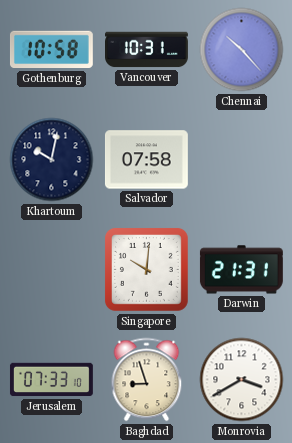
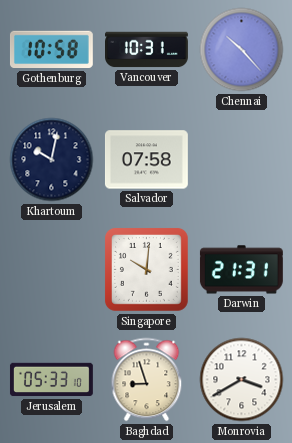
Jerusalem: 07:33 -> 05:33
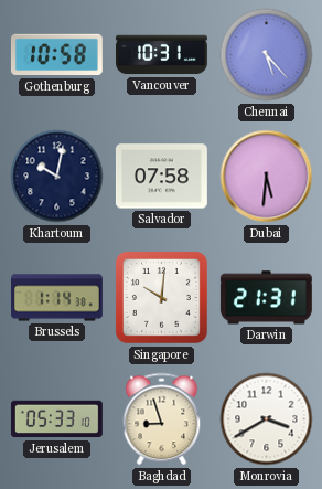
Chennai: 10:23 -> 5:23
Dubai: none -> 5:31
Brussels: none -> 1:14
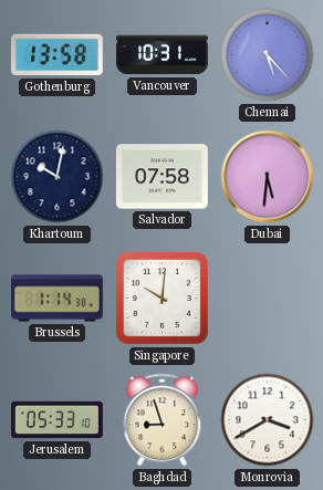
Gothenburg: 10:58 -> 13:58
Darwin: 21:31 -> none
